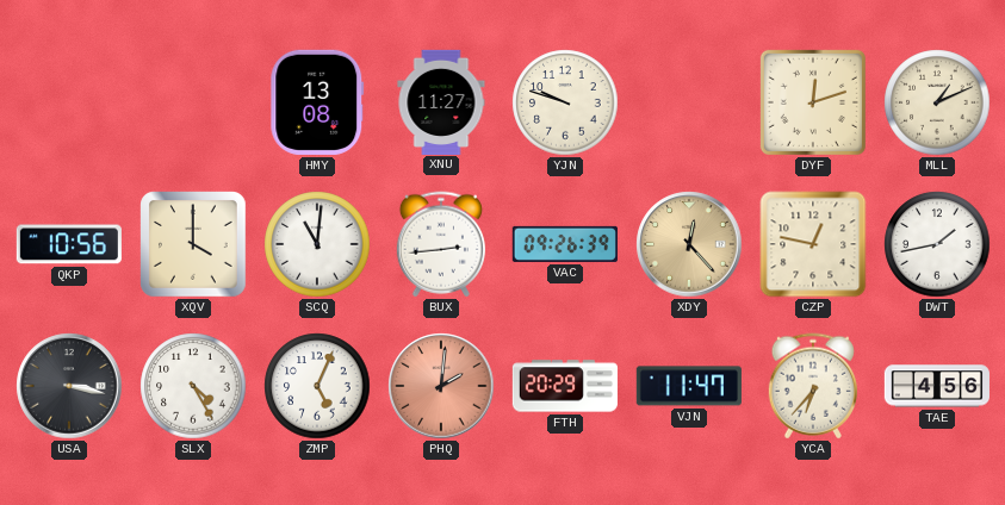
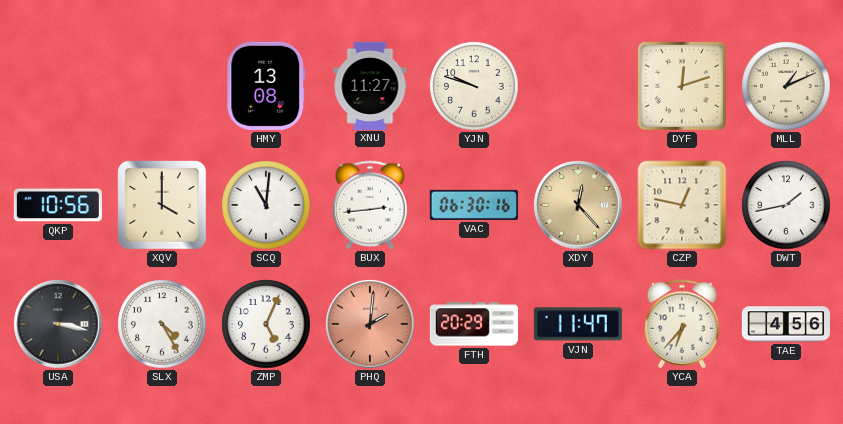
VAC: 09:26 -> 06:30
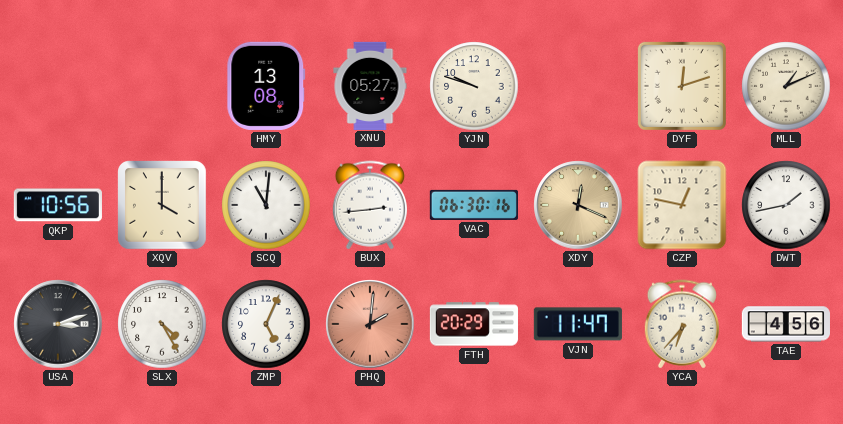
XNU: 11:27 -> 05:27
XDY: 12:23 -> 12:19
USA: 3:17 -> 3:12
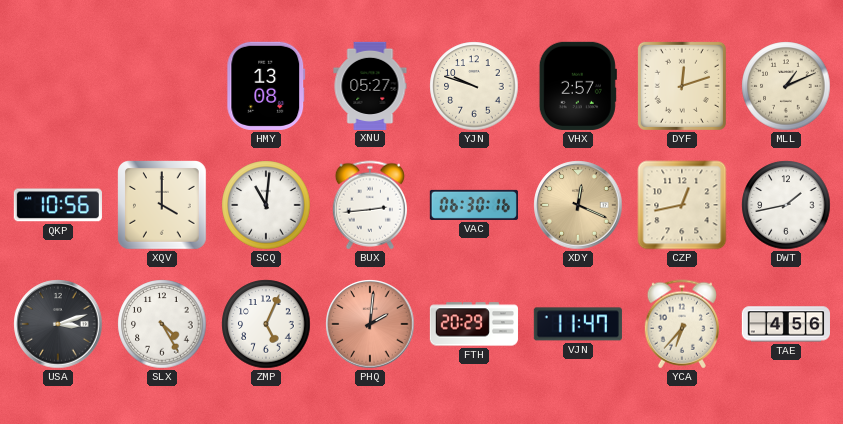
VHX: none -> 2:57
CZP: 12:47 -> 12:43
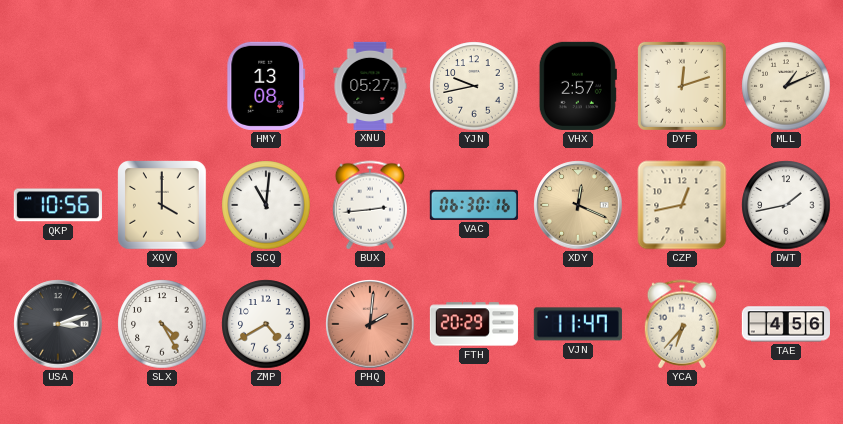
YJN: 9:48 -> 9:43
ZMP: 5:04 -> 4:40
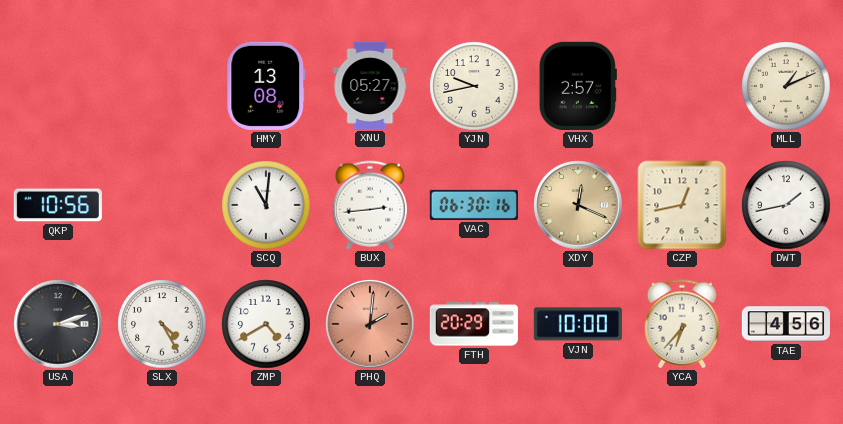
DYF: 12:12 -> none
XQV: 4:00 -> none
VJN: 11:47 -> 10:00
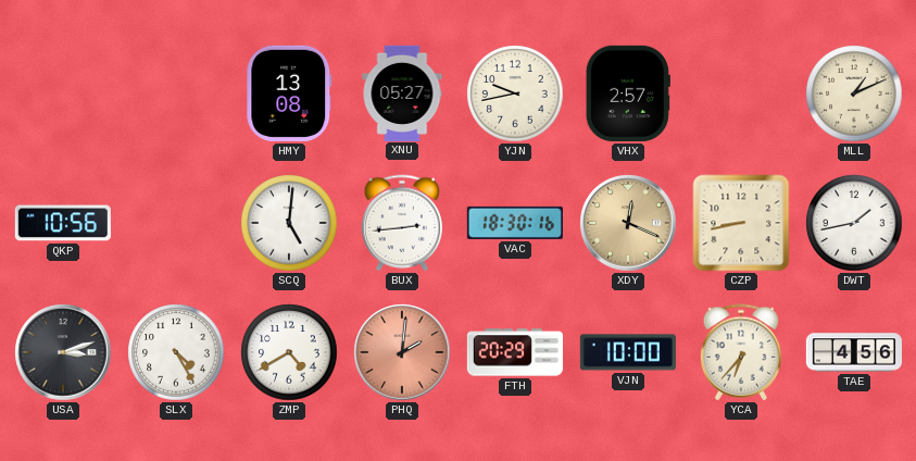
SCQ: 11:01 -> 5:01
VAC: 06:30 -> 18:30
CZP: 12:43 -> 8:43
